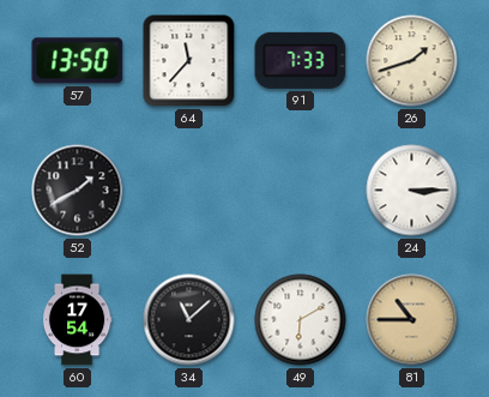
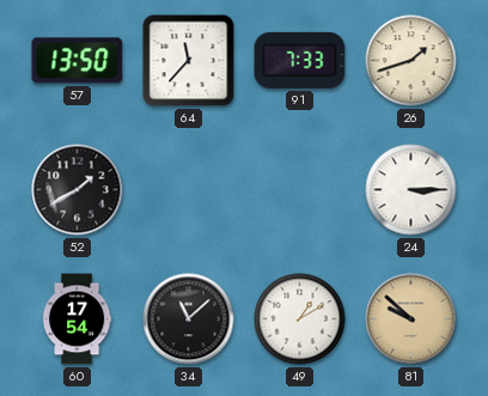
49: 6:10 -> 1:10
81: 10:45 -> 9:52
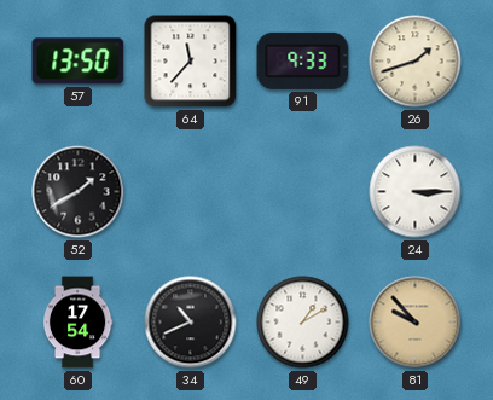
91: 7:33 -> 9:33
34: 11:08 -> 10:41
81: 9:52 -> 9:53
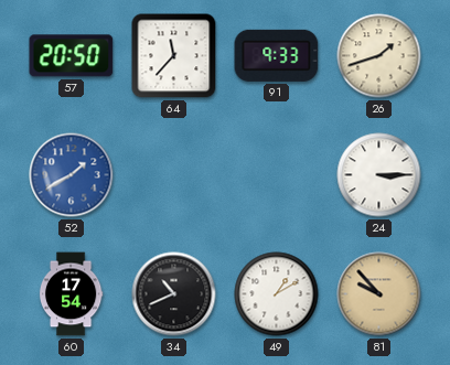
57: 13:50 -> 20:50
52 dial: black -> blue
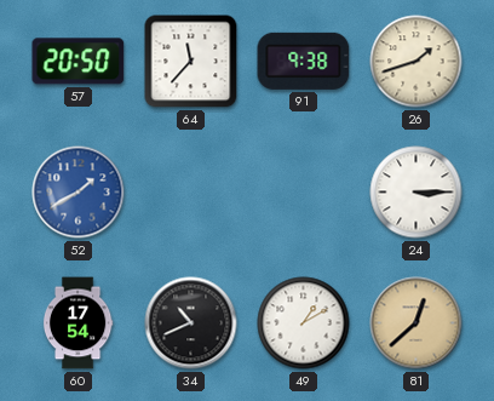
91: 9:33 -> 9:38
81: 9:53 -> 12:38
